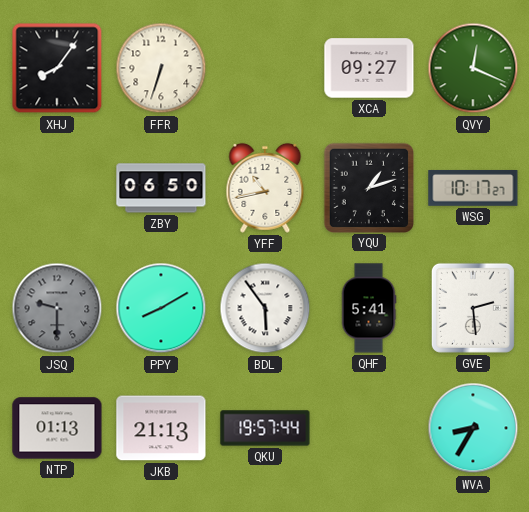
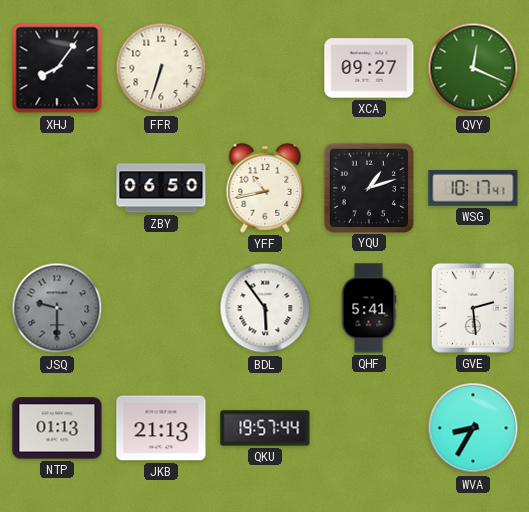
WSG: 10:17:27 -> 10:17:41
PPY: 8:10 -> none
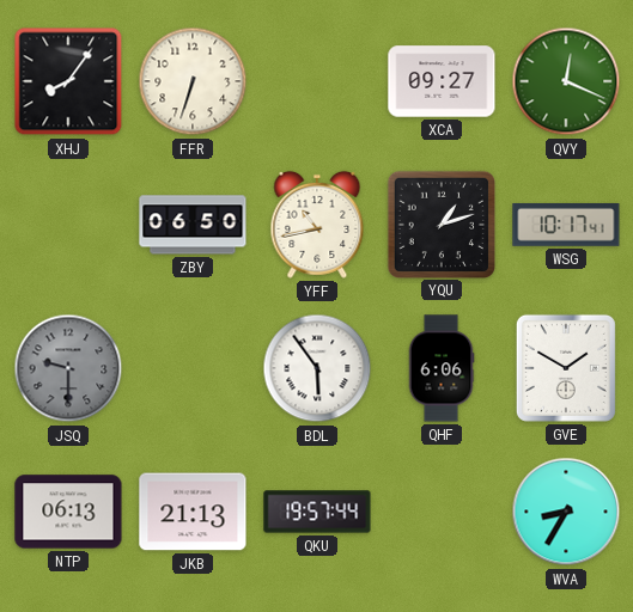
QHF: 5:41 -> 6:06
GVE: 2:29 -> 1:50
NTP: 01:13 -> 06:13
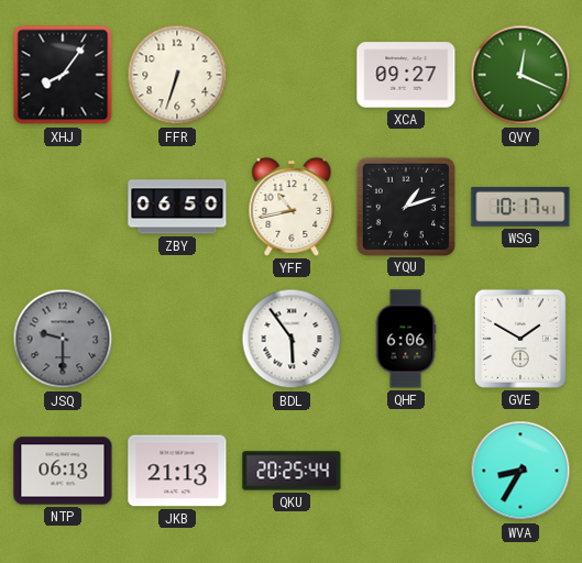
QKU: 19:57 -> 20:25
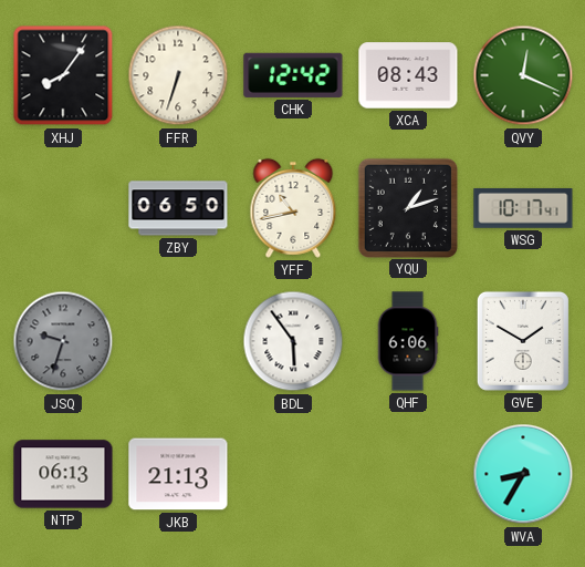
CHK: none -> 12:42
XCA: 09:27 -> 08:43
JSQ: 9:30 -> 9:33
QKU: 20:25 -> none
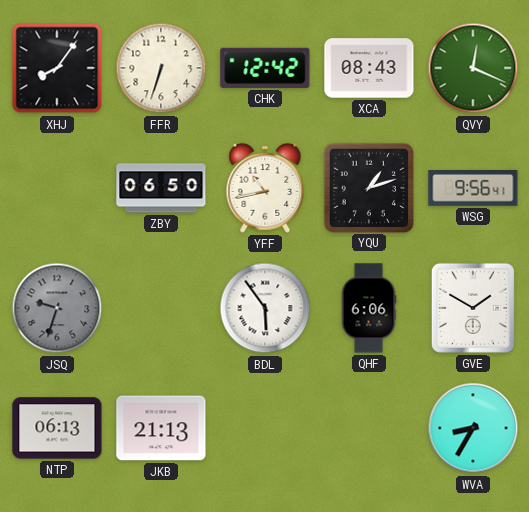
WSG: 10:17 -> 9:56
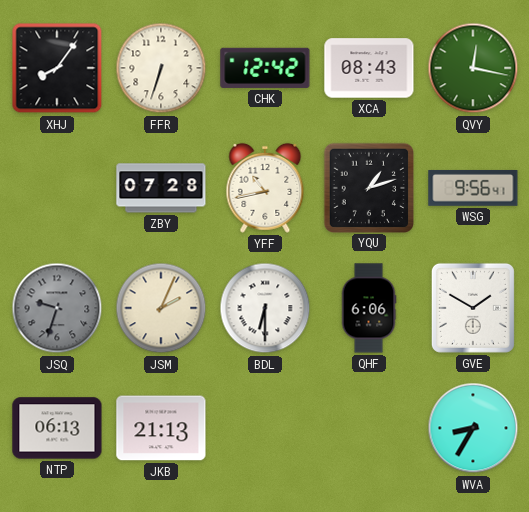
QVY: 12:19 -> 12:17
ZBY: 06:50 -> 07:28
JSM: none -> 2:04
BDL: 5:54 -> 6:30
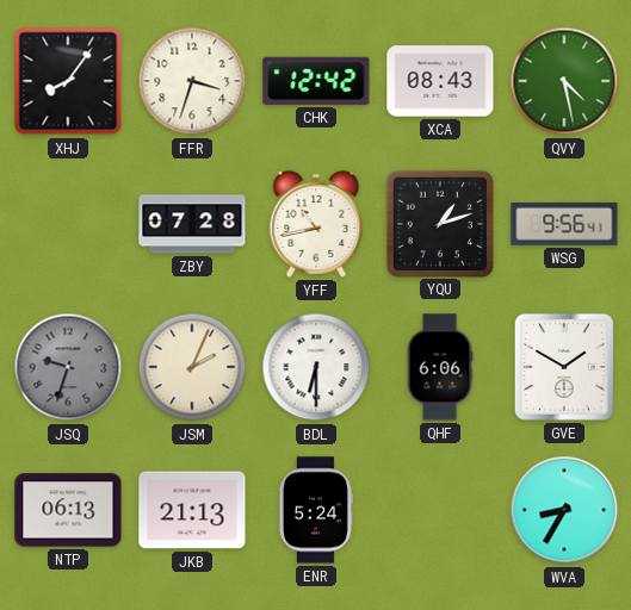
FFR: 6:33 -> 3:33
QVY: 12:17 -> 4:28
ENR: none -> 5:24
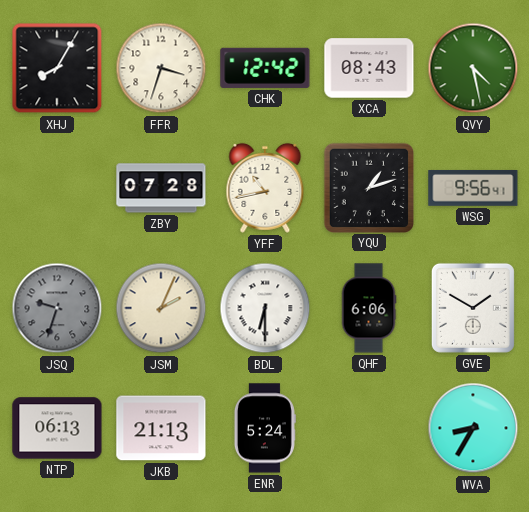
XHJ: 8:06 -> 8:05
